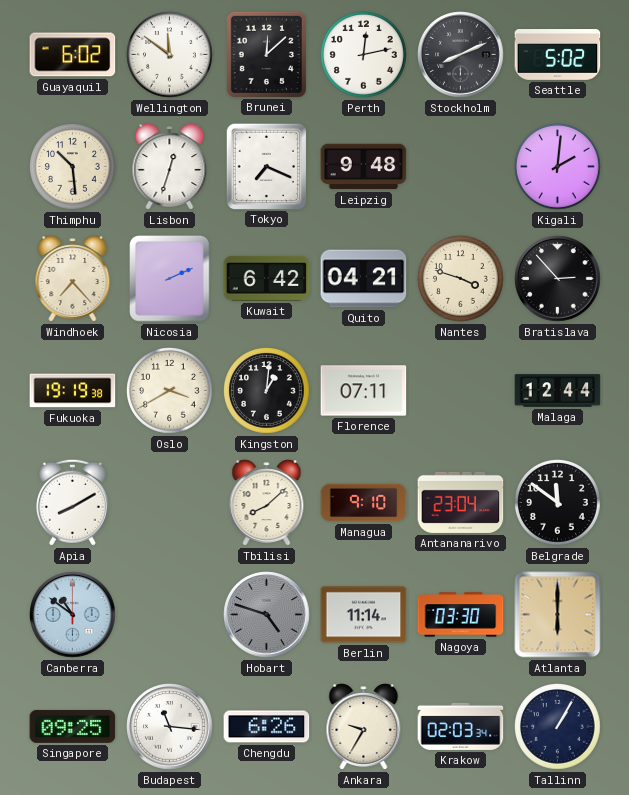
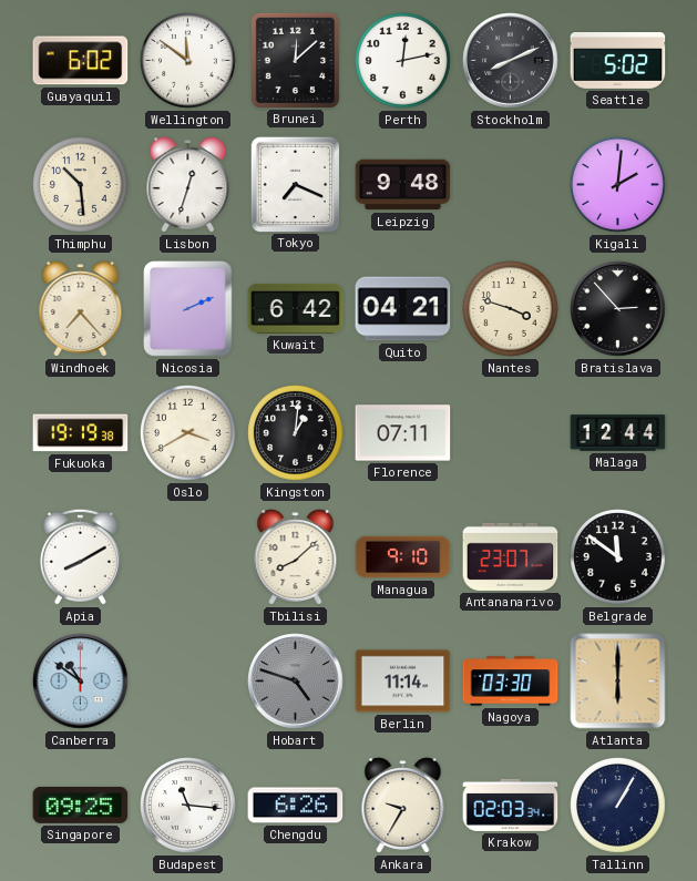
Antananarivo: 23:04 -> 23:07
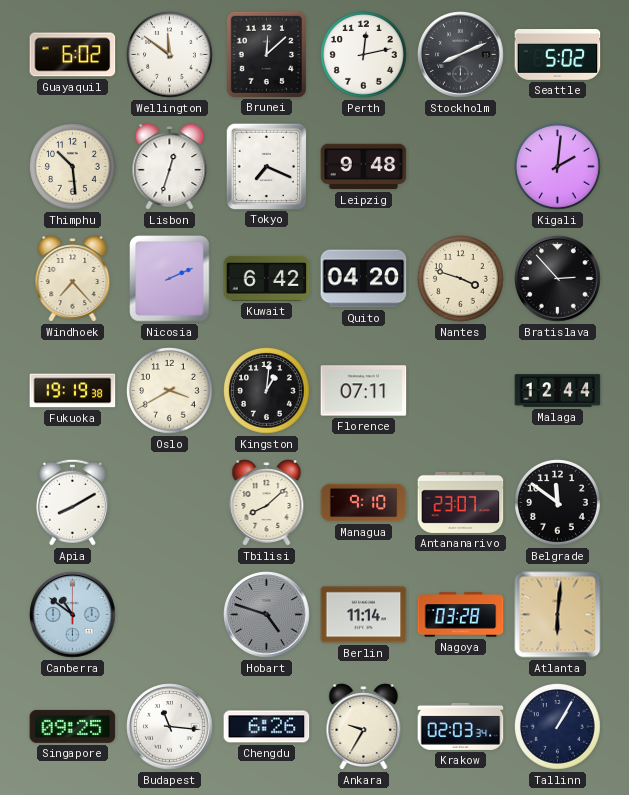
Quito: 04:21 -> 04:20
Nagoya: 03:30 -> 03:28
Atlanta: 6:00 -> 6:01
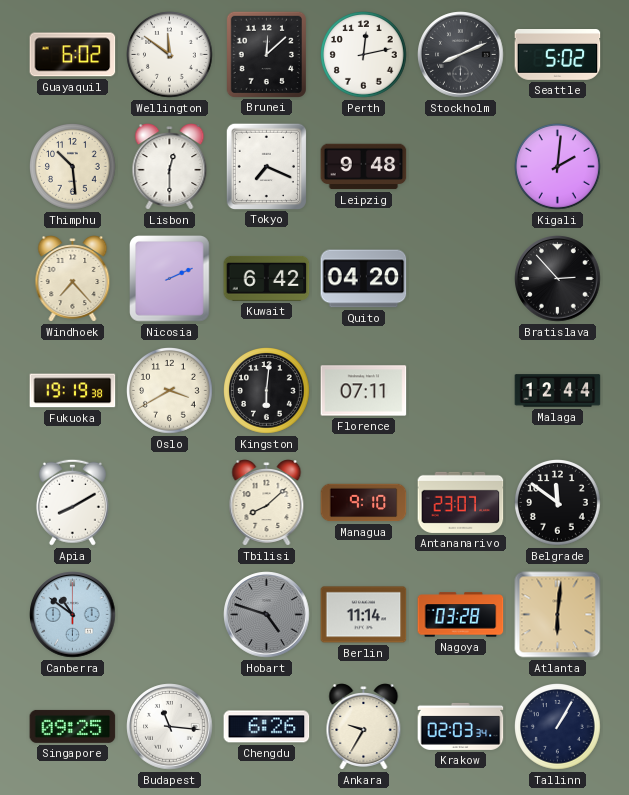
Lisbon: 12:33 -> 12:30
Nantes: 3:48 -> none
Kingston: 1:01 -> 6:01
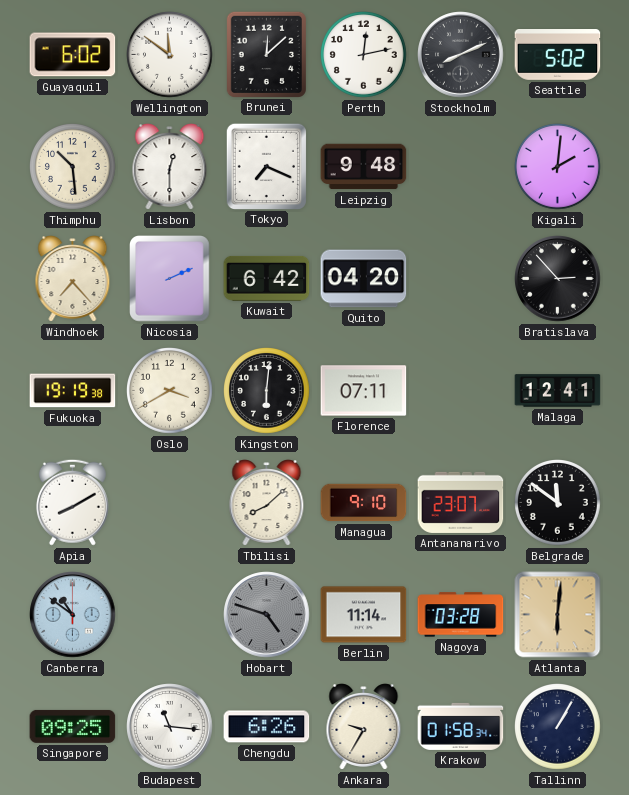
Malaga: 12:44 -> 12:41
Krakow: 02:03 -> 01:58
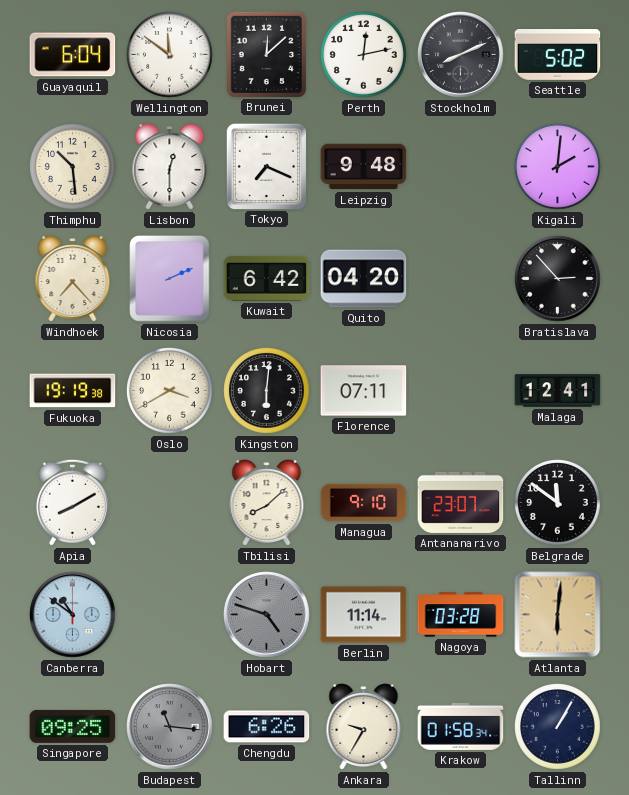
Guayaquil: 6:02 -> 6:04
Budapest dial: white -> grey
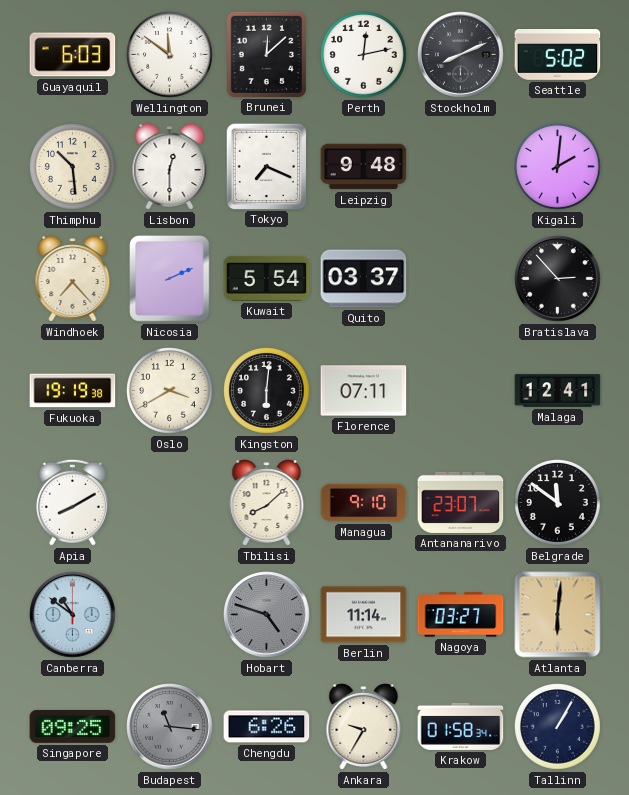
Guayaquil: 6:04 -> 6:03
Kuwait: 6:42 -> 5:54
Quito: 04:20 -> 03:37
Nagoya: 03:28 -> 03:27
